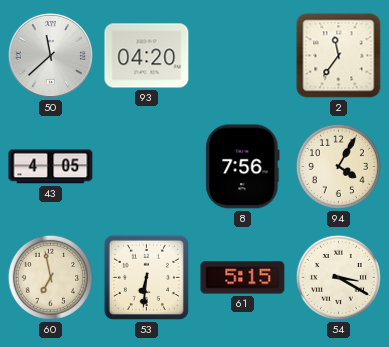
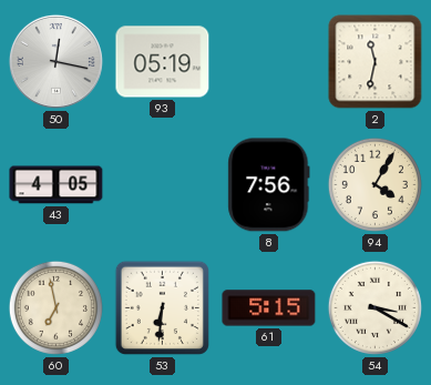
50: 11:38 -> 12:17
93: 04:20 -> 05:19
2: 11:36 -> 11:32
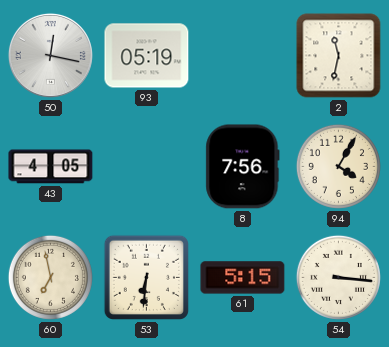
54: 3:20 -> 3:16
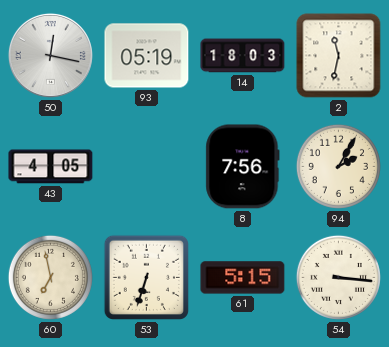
14: none -> 18:03
94: 4:05 -> 2:05
53: 6:31 -> 6:33
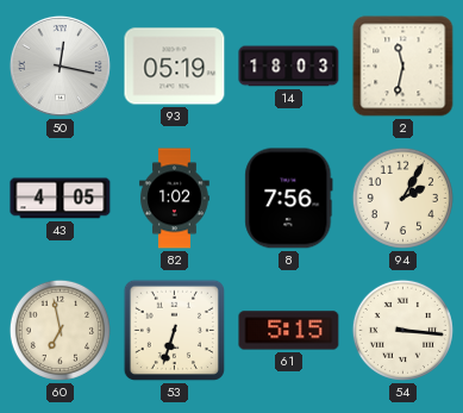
82: none -> 1:02
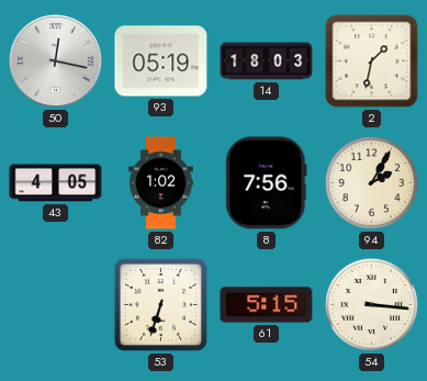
2: 11:32 -> 1:32
60: 6:58 -> none
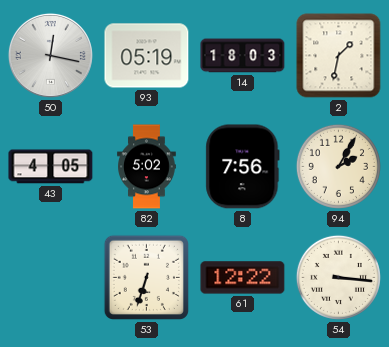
82: 1:02 -> 5:02
61: 5:15 -> 12:22
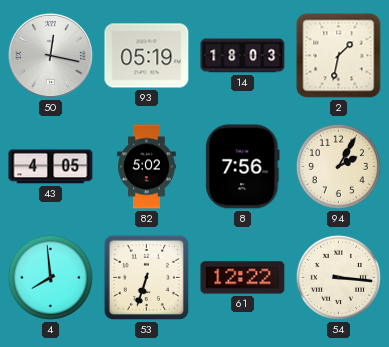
4: none -> 7:59
